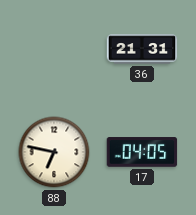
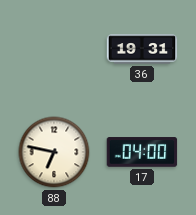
36: 21:31 -> 19:31
17: 04:05 -> 04:00
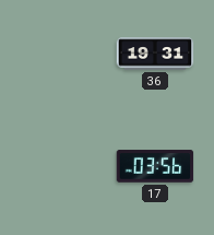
88: 6:47 -> none
17: 04:00 -> 03:56
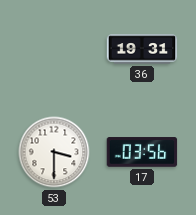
53: none -> 3:30
